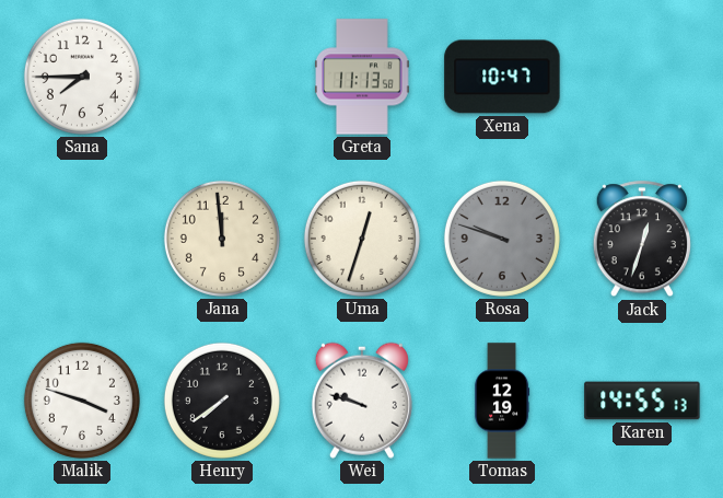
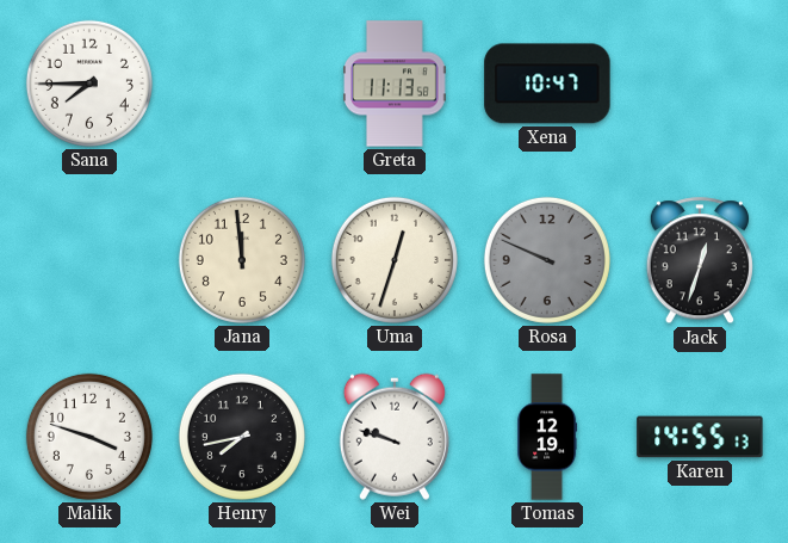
Rosa: 9:48 -> 9:49
Henry: 7:39 -> 7:43
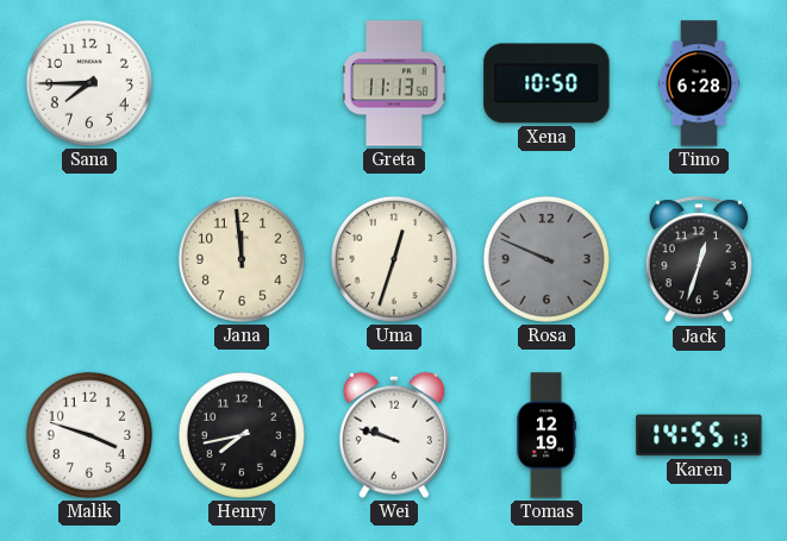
Xena: 10:47 -> 10:50
Timo: none -> 6:28
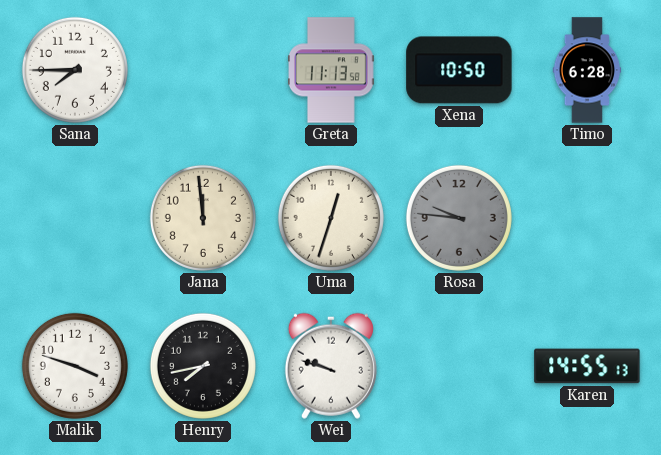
Rosa: 9:49 -> 9:46
Jack: 12:33 -> none
Tomas: 12:19 -> none
